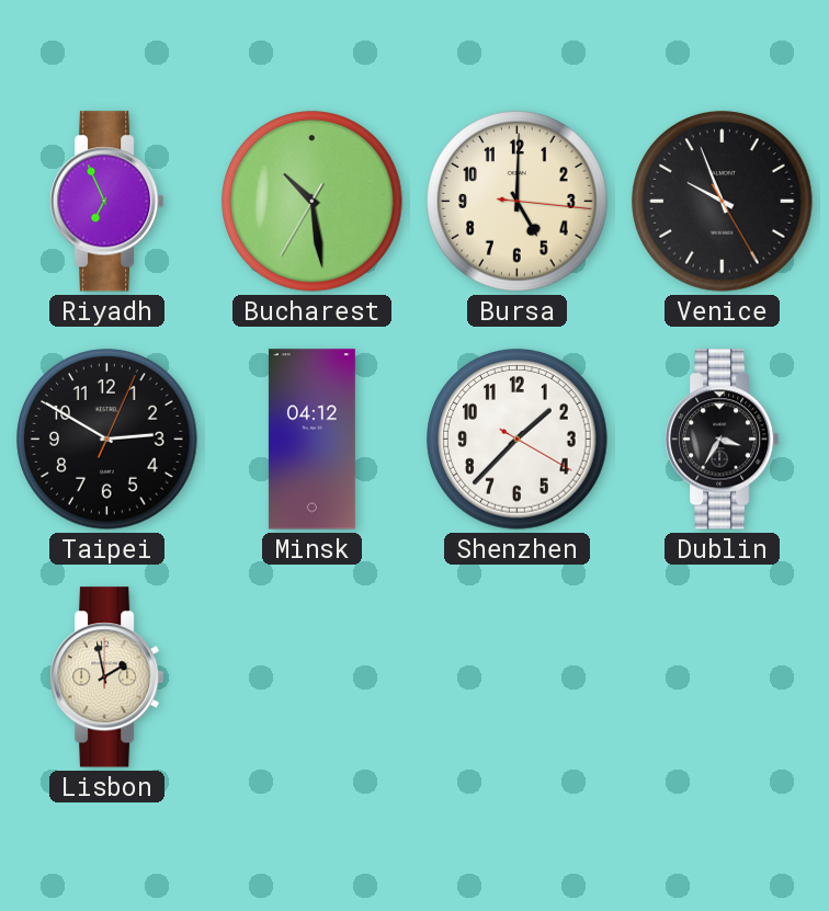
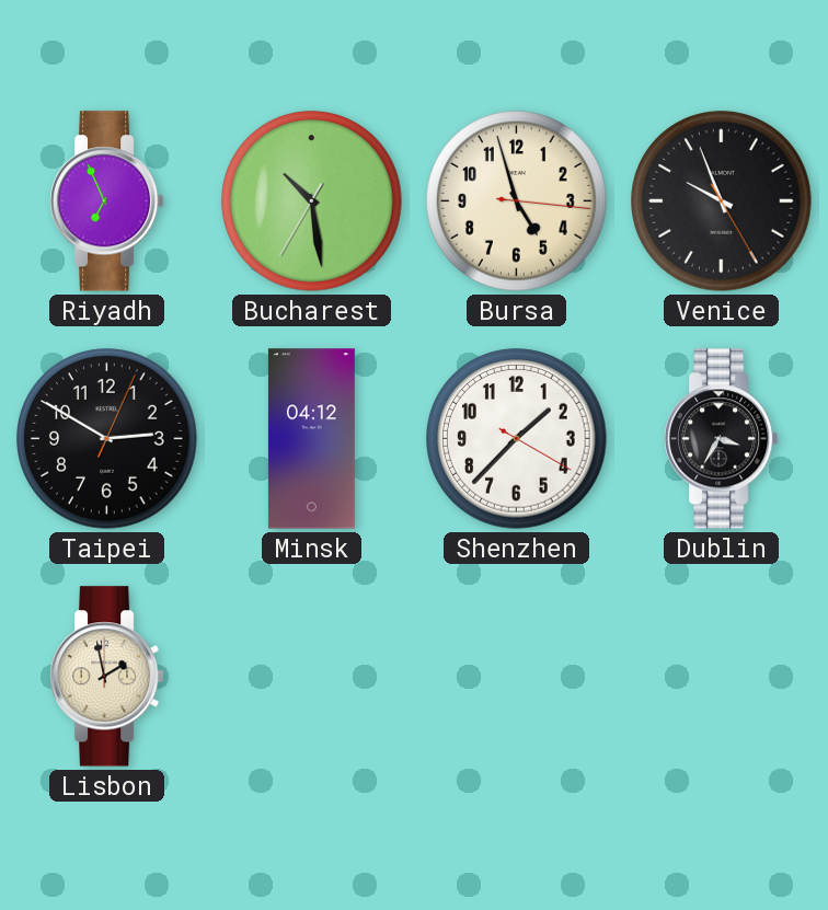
Bursa: 5:00 -> 4:57
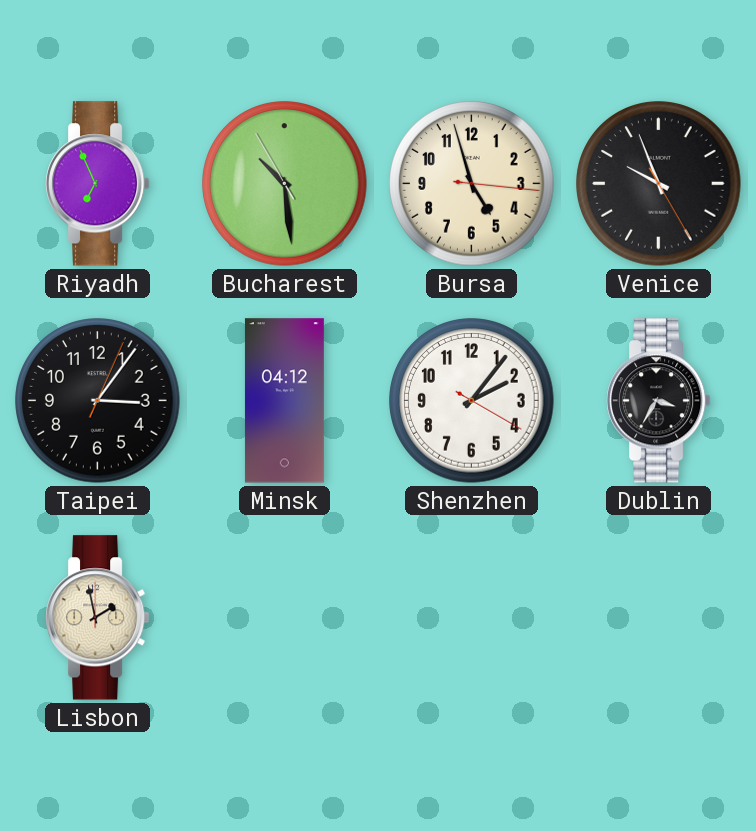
Bucharest: 10:28:35 -> 10:28:55
Taipei: 2:50 -> 3:06
Shenzhen: 1:37 -> 2:06
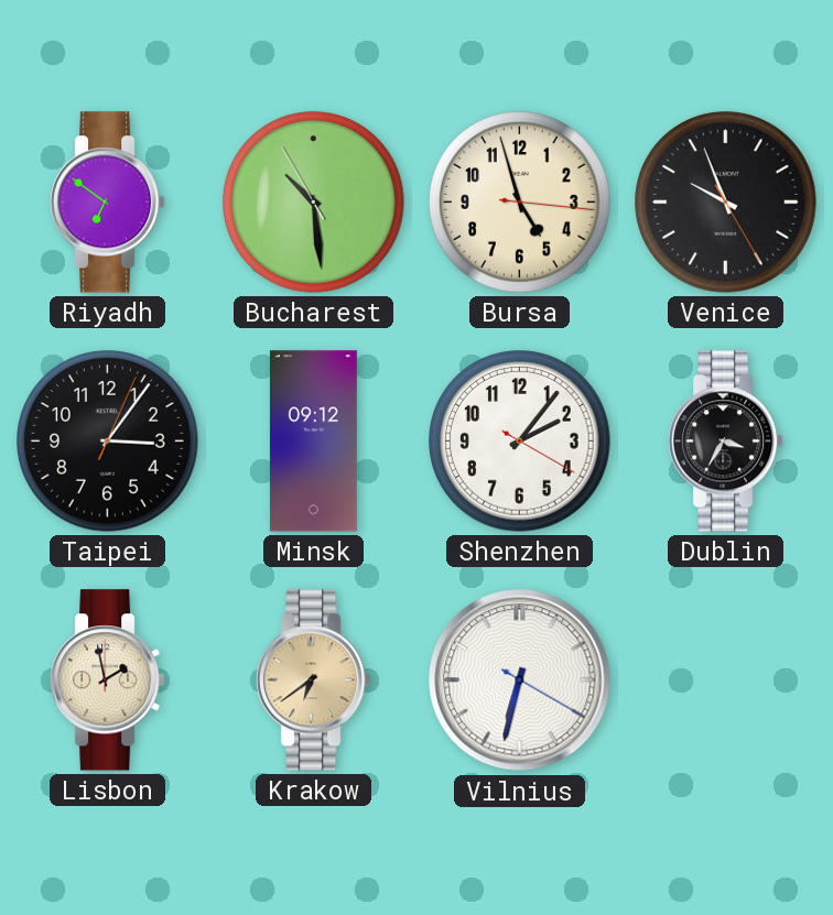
Riyadh: 6:56 -> 6:51
Minsk: 04:12 -> 09:12
Krakow: none -> 6:39
Vilnius: none -> 6:32
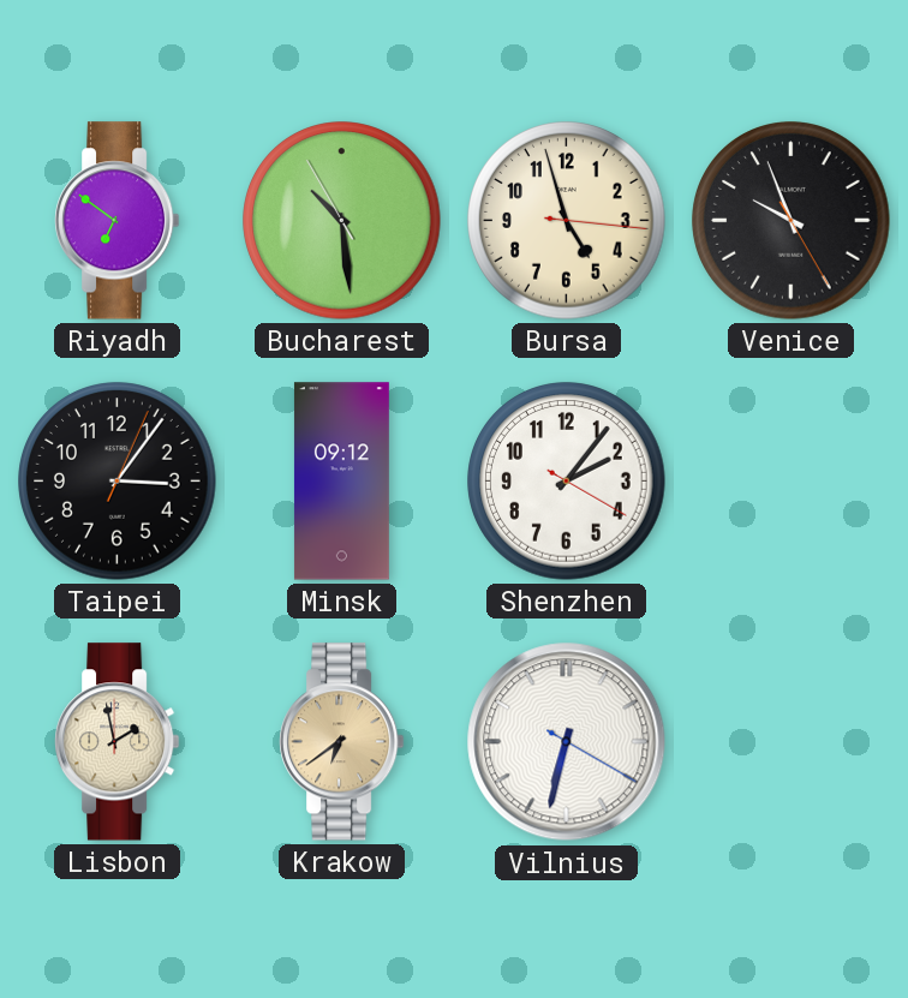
Dublin: 3:35 -> none
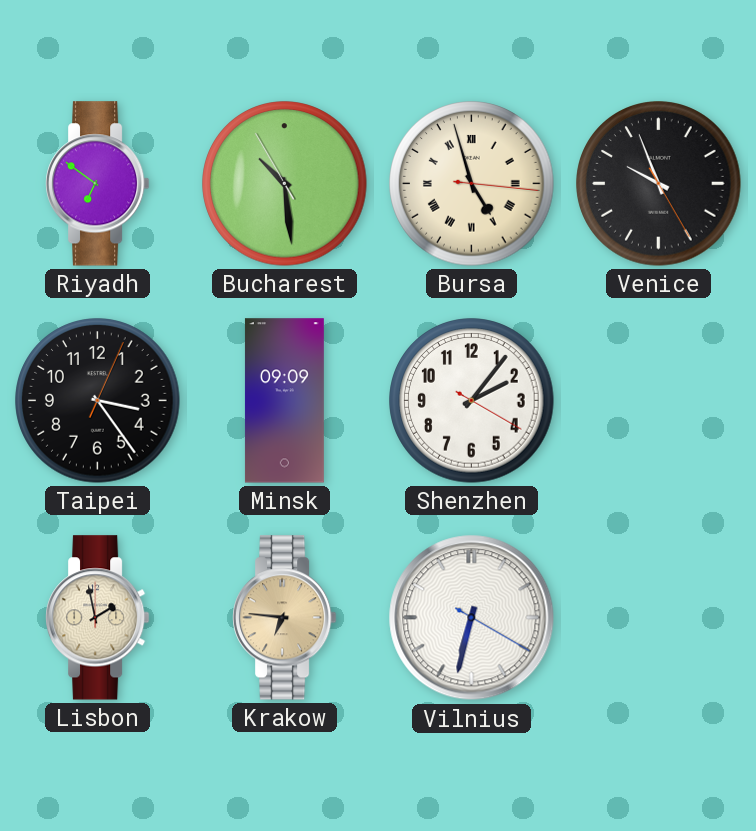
Bursa numerals: Arabic -> Roman
Taipei: 3:06 -> 3:24
Minsk: 09:12 -> 09:09
Krakow: 6:39 -> 6:46
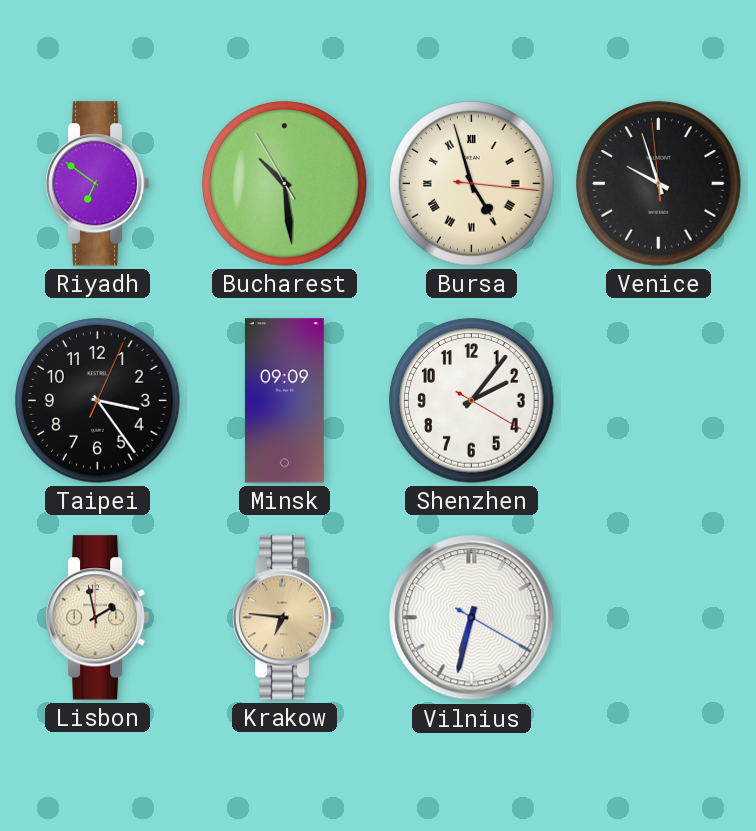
Venice: 9:56:25 -> 9:56:59
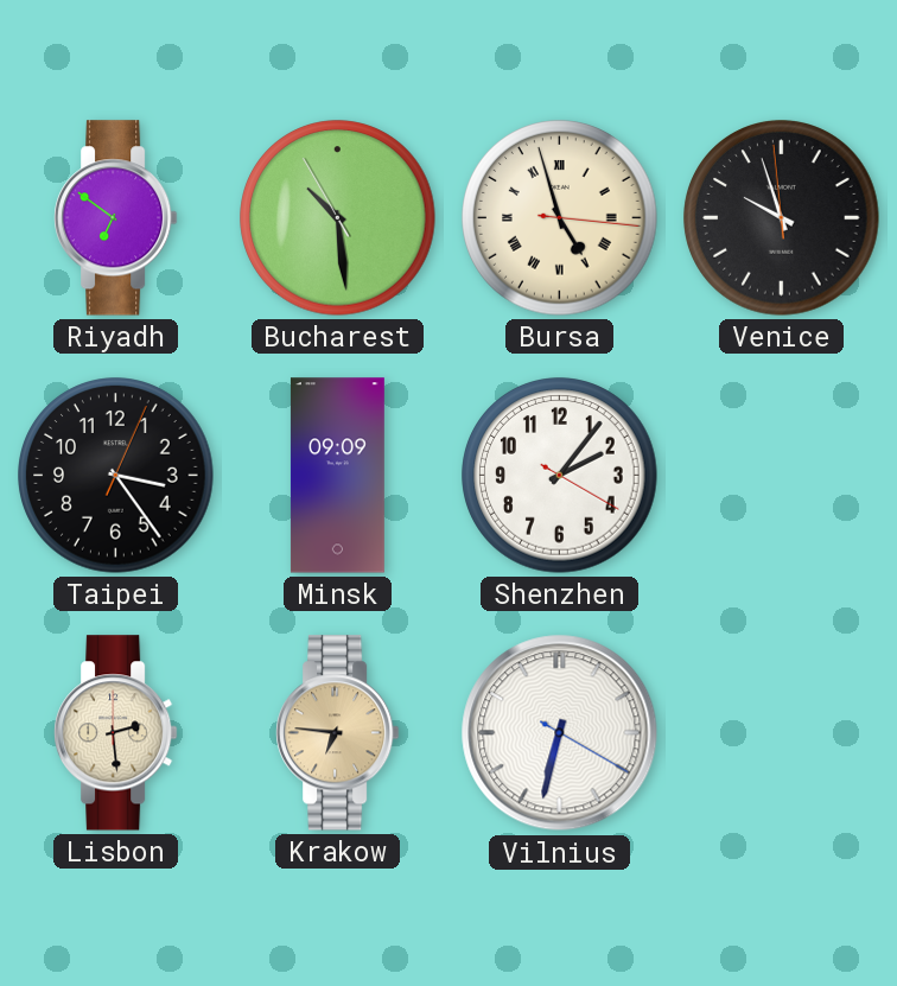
Lisbon: 1:58 -> 2:29
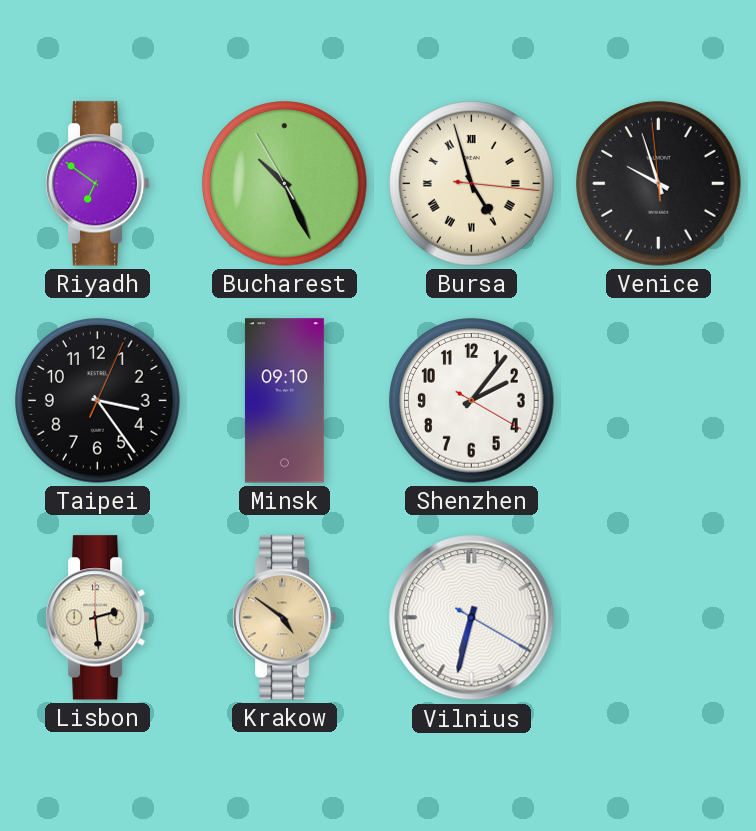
Bucharest: 10:28 -> 10:25
Minsk: 09:09 -> 09:10
Krakow: 6:46 -> 4:51
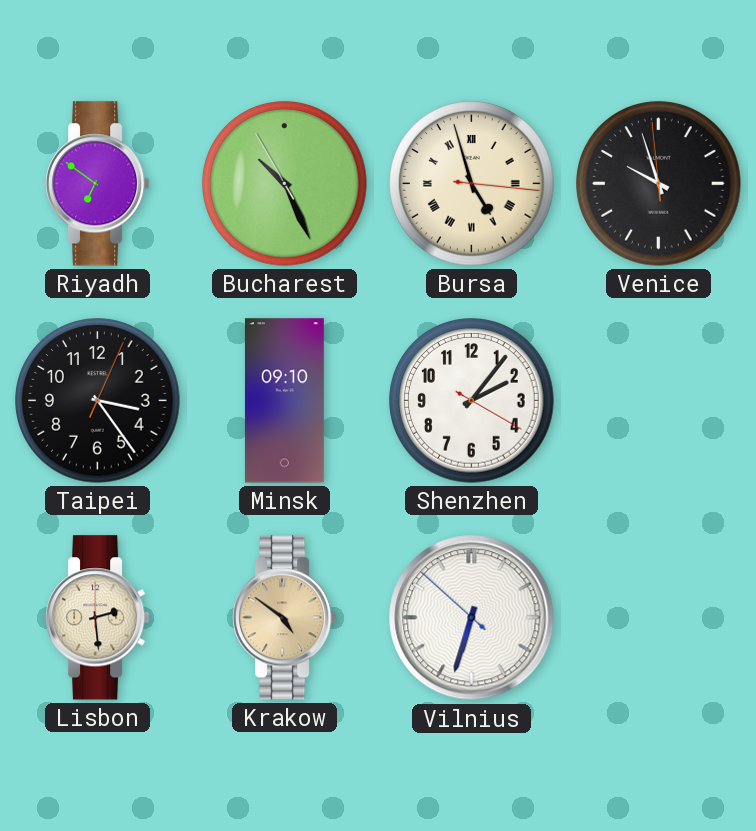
Vilnius: 6:32:20 -> 6:32:52
